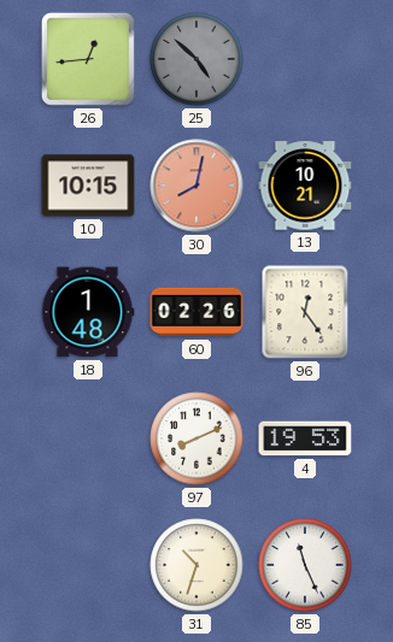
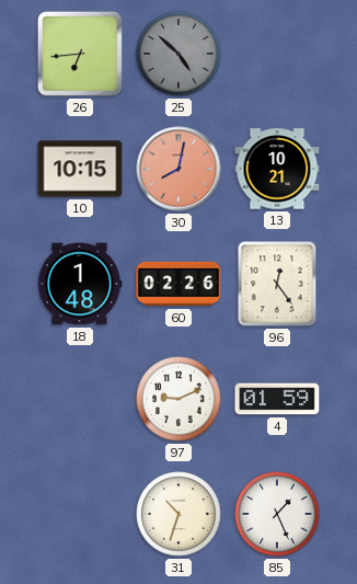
26: 12:44 -> 6:44
97: 8:11 -> 9:11
4: 19:53 -> 01:59
85: 11:26 -> 1:26
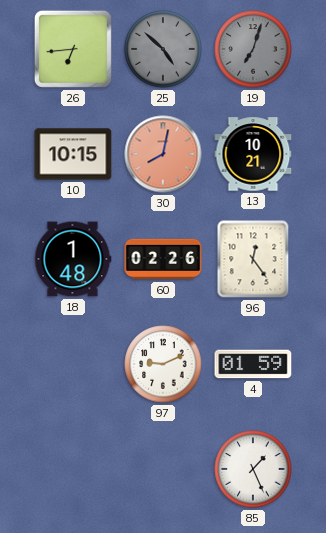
19: none -> 7:03
31: 10:33 -> none
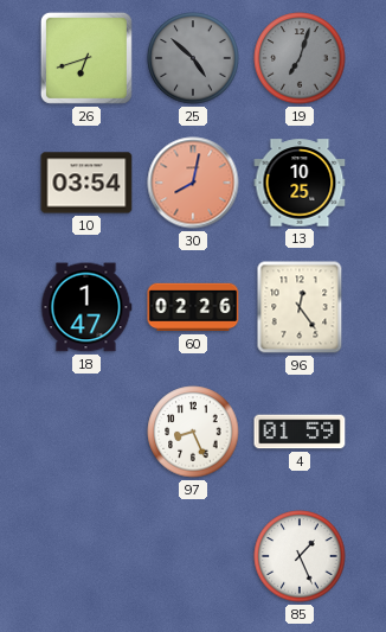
26: 6:44 -> 6:42
10: 10:15 -> 03:54
13: 10:21 -> 10:25
18: 1:48 -> 1:47
97: 9:11 -> 8:26
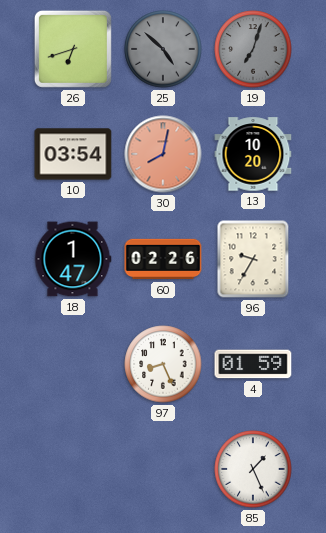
13: 10:25 -> 10:20
96: 12:24 -> 9:35
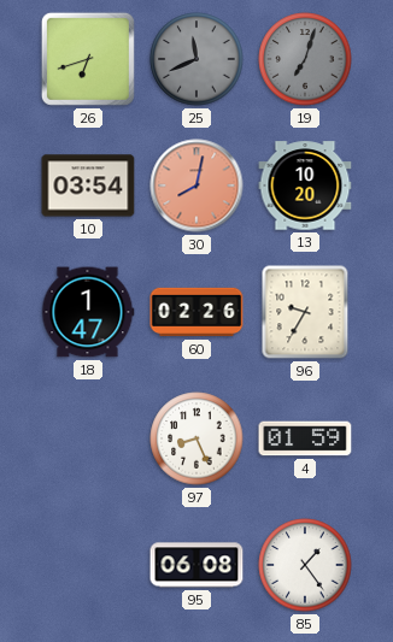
25: 4:52 -> 11:41
95: none -> 06:08
85: 1:26 -> 1:24
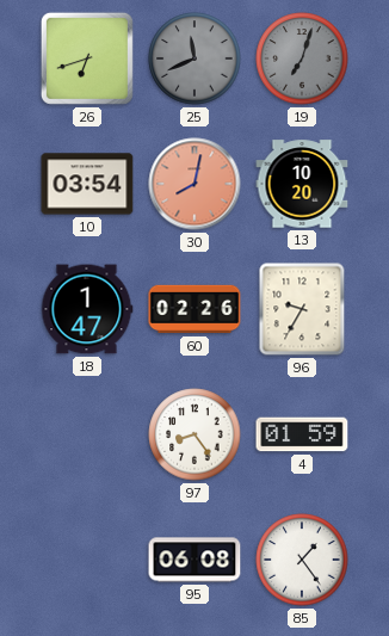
97: 8:26 -> 8:24
